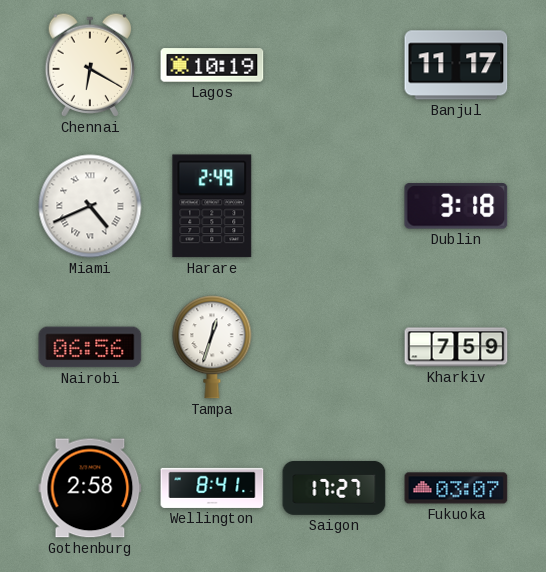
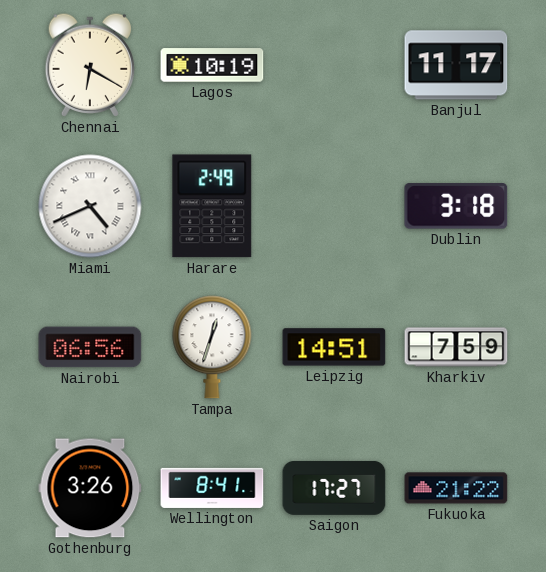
Leipzig: none -> 14:51
Gothenburg: 2:58 -> 3:26
Fukuoka: 03:07 -> 21:22
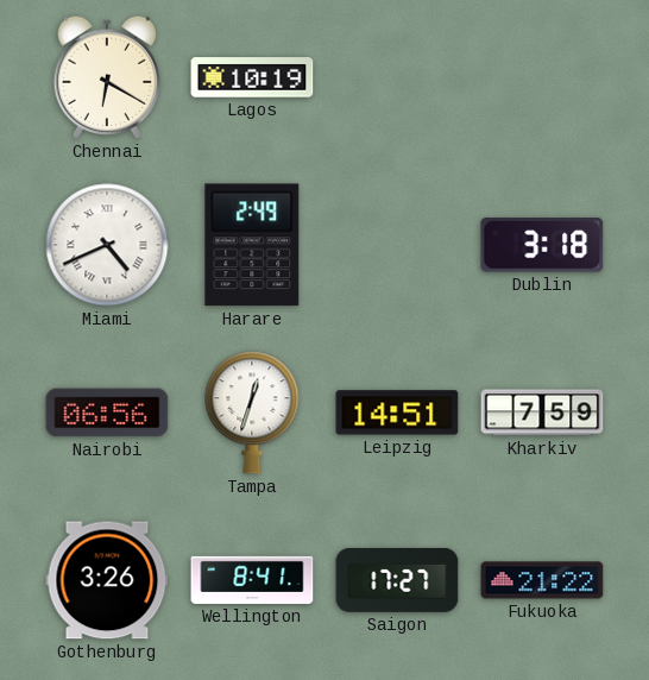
Banjul: 11:17 -> none
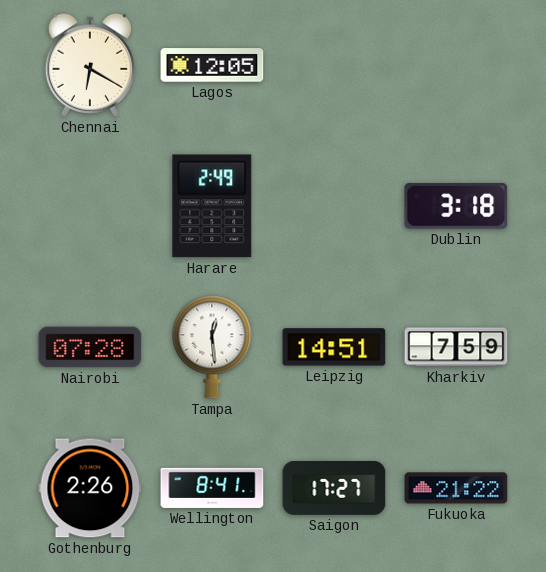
Lagos: 10:19 -> 12:05
Miami: 4:41 -> none
Nairobi: 06:56 -> 07:28
Tampa: 12:33 -> 12:29
Gothenburg: 3:26 -> 2:26
